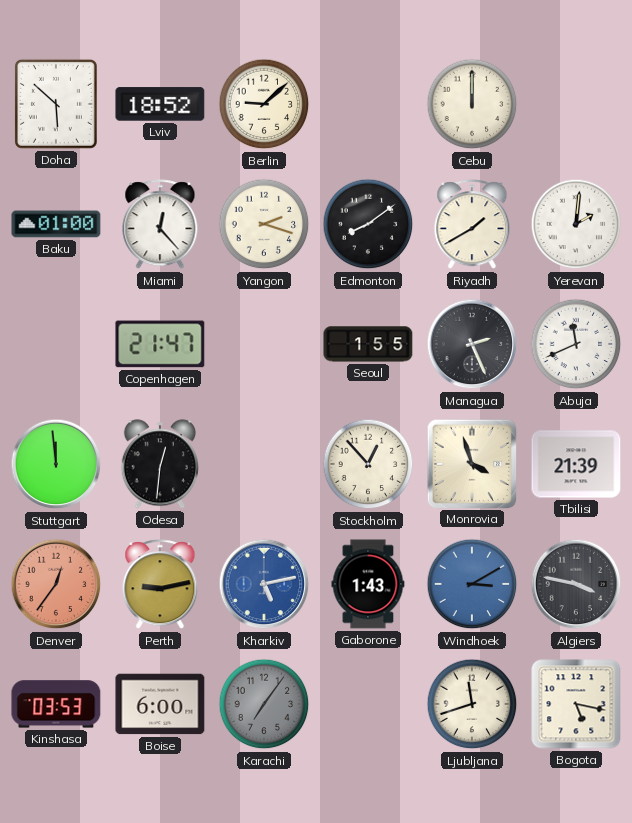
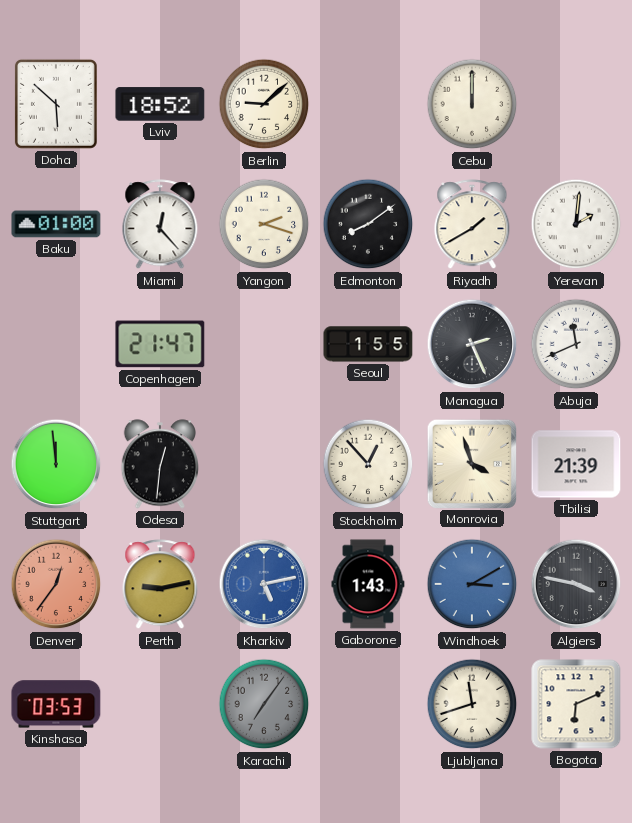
Boise: 6:00 -> none
Bogota: 5:17 -> 6:11
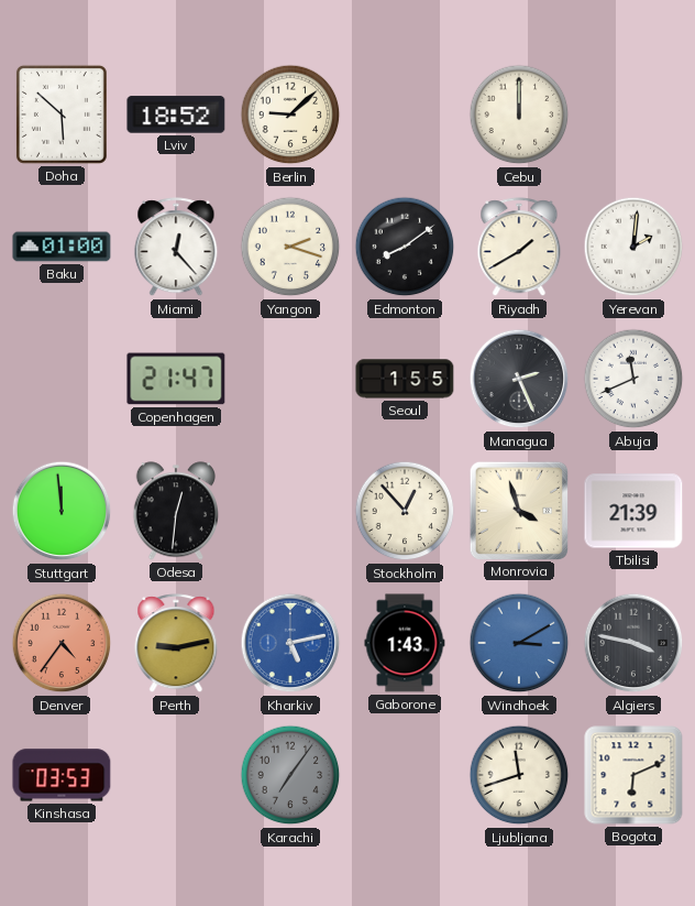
Denver: 12:36 -> 4:36
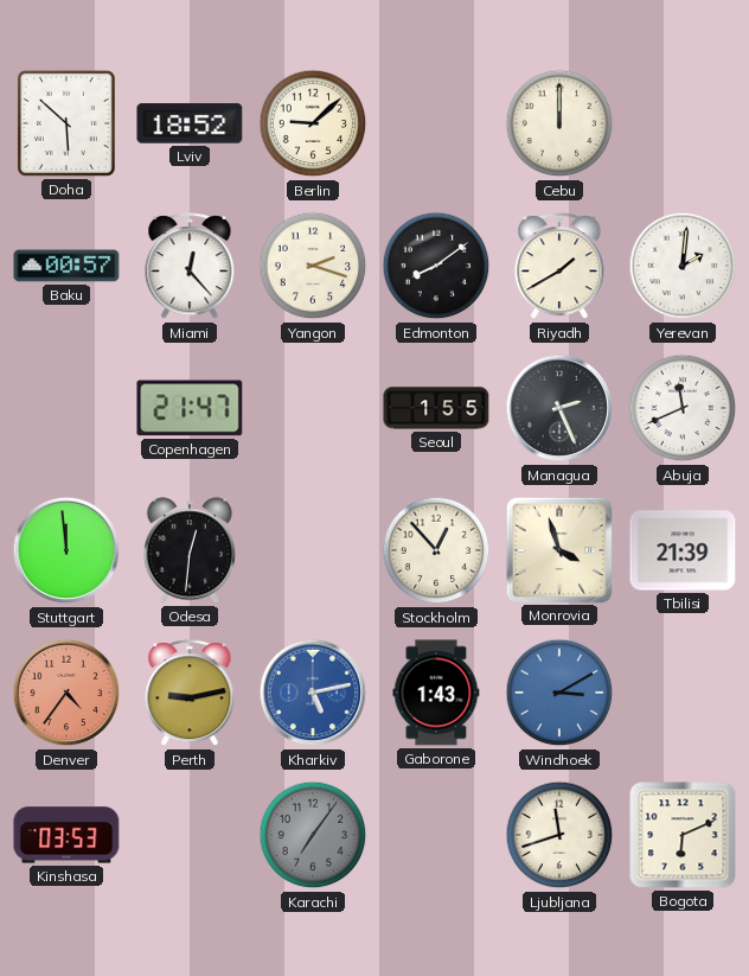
Baku: 01:00 -> 00:57
Algiers: 3:47 -> none
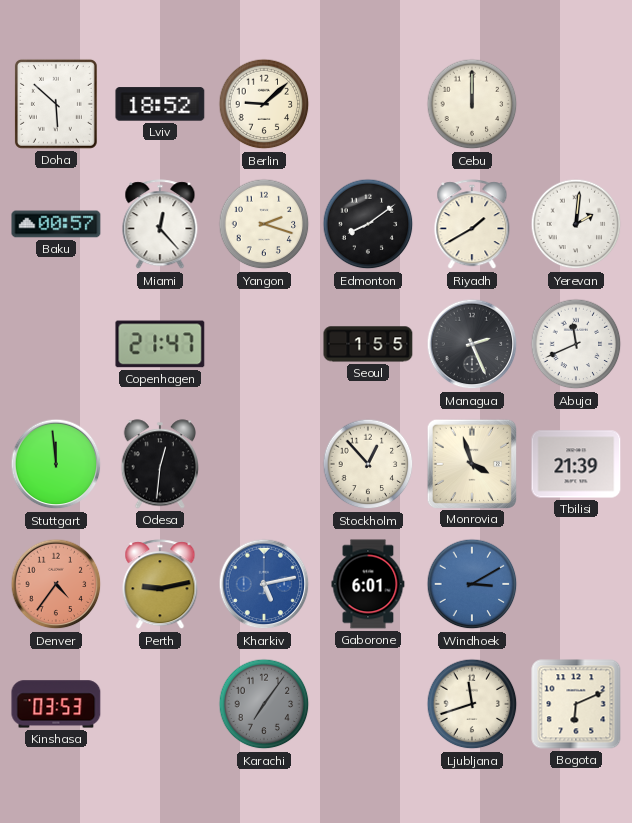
Gaborone: 1:43 -> 6:01
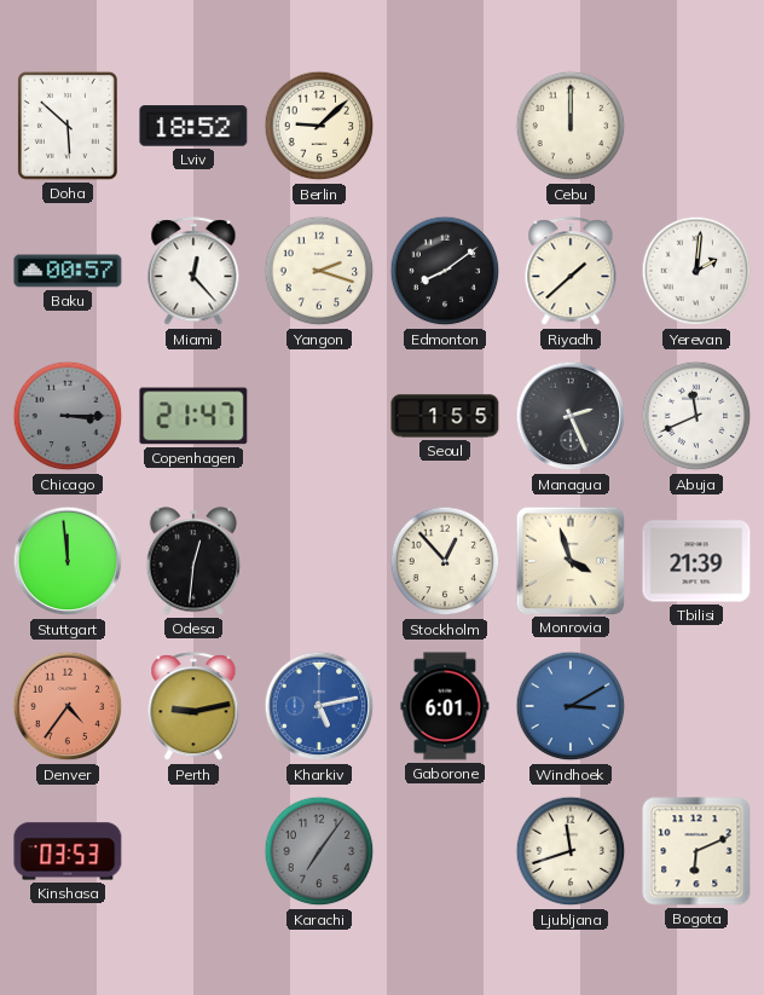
Riyadh: 1:40 -> 1:38
Chicago: none -> 3:15
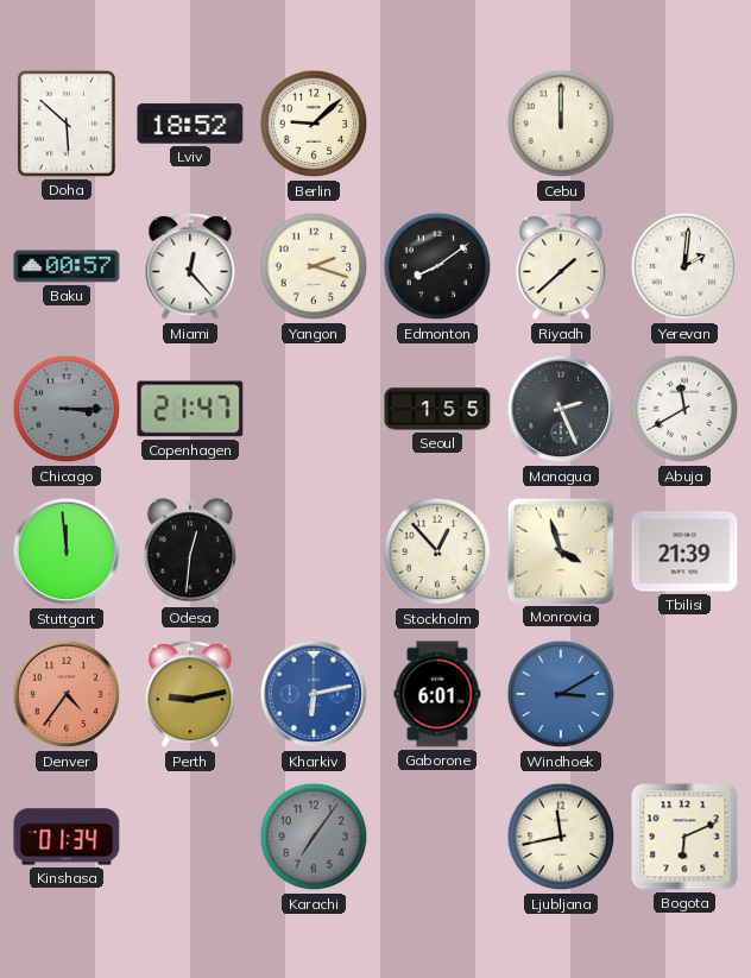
Abuja: 11:41 -> 11:40
Kharkiv: 5:13 -> 6:13
Kinshasa: 03:53 -> 01:34
Ljubljana: 11:42 -> 11:43
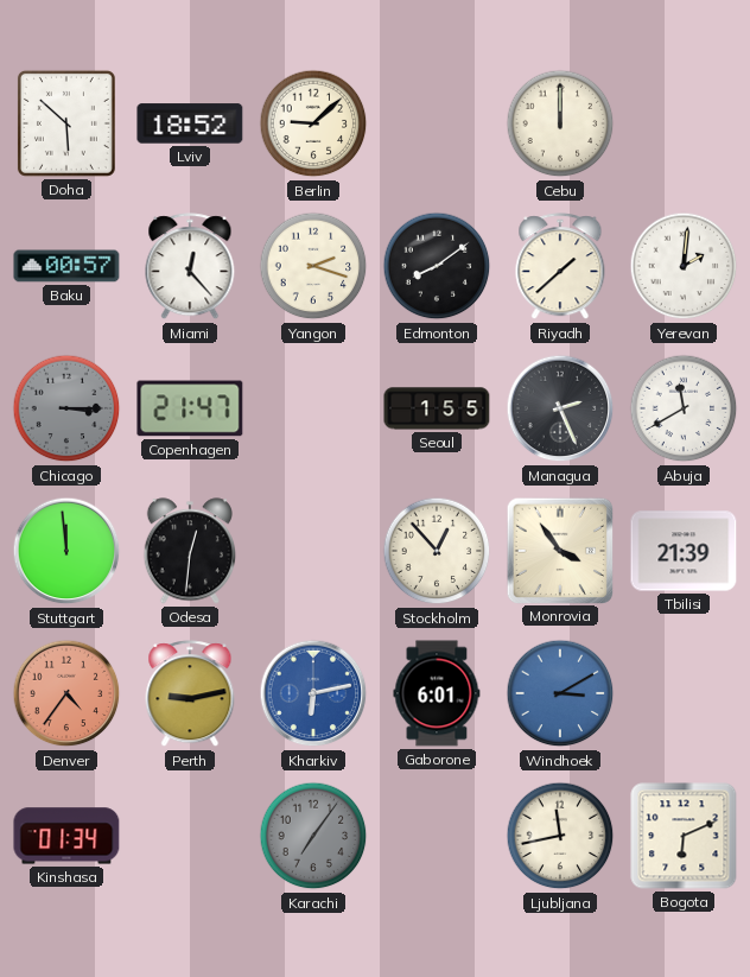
Monrovia: 3:57 -> 3:54
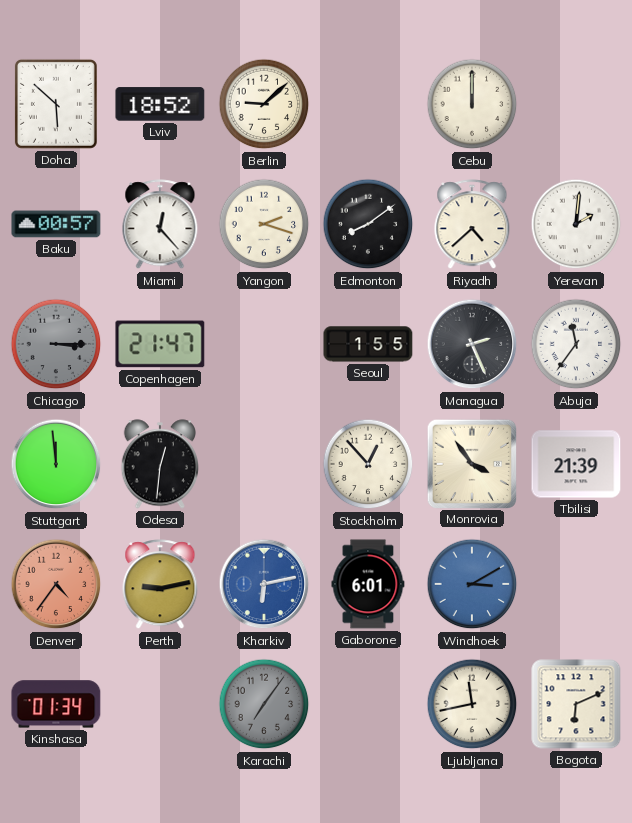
Riyadh: 1:38 -> 4:38
Abuja: 11:40 -> 11:36
